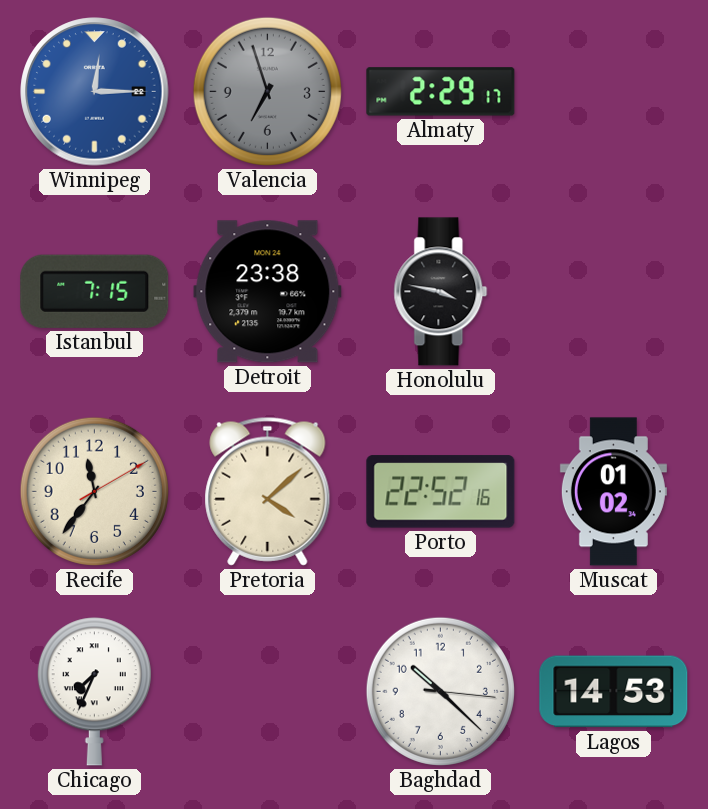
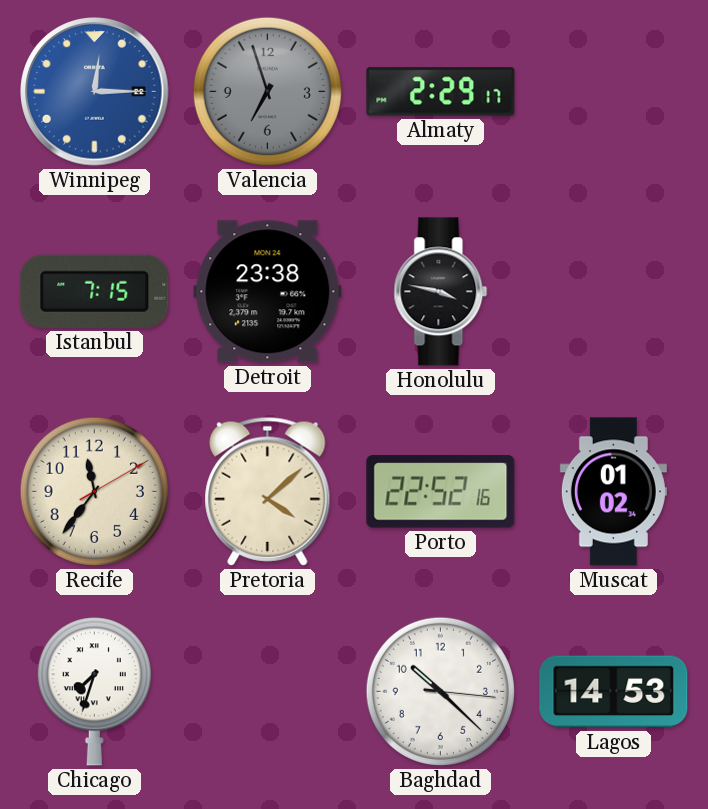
Chicago: 7:34 -> 7:33
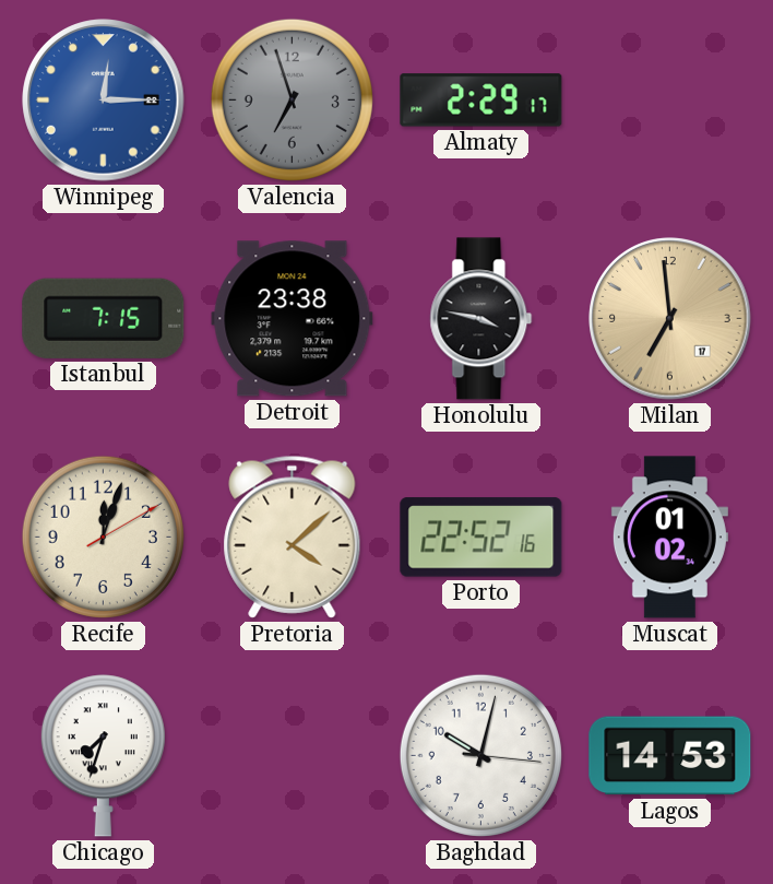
Milan: none -> 6:59
Recife: 11:36 -> 12:03
Baghdad: 10:22 -> 10:02
